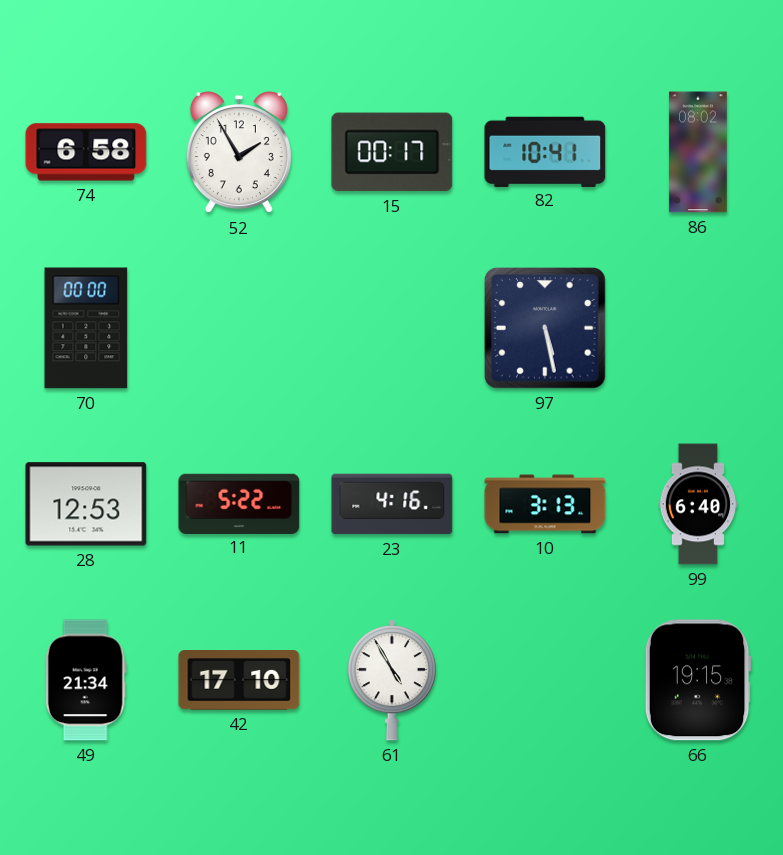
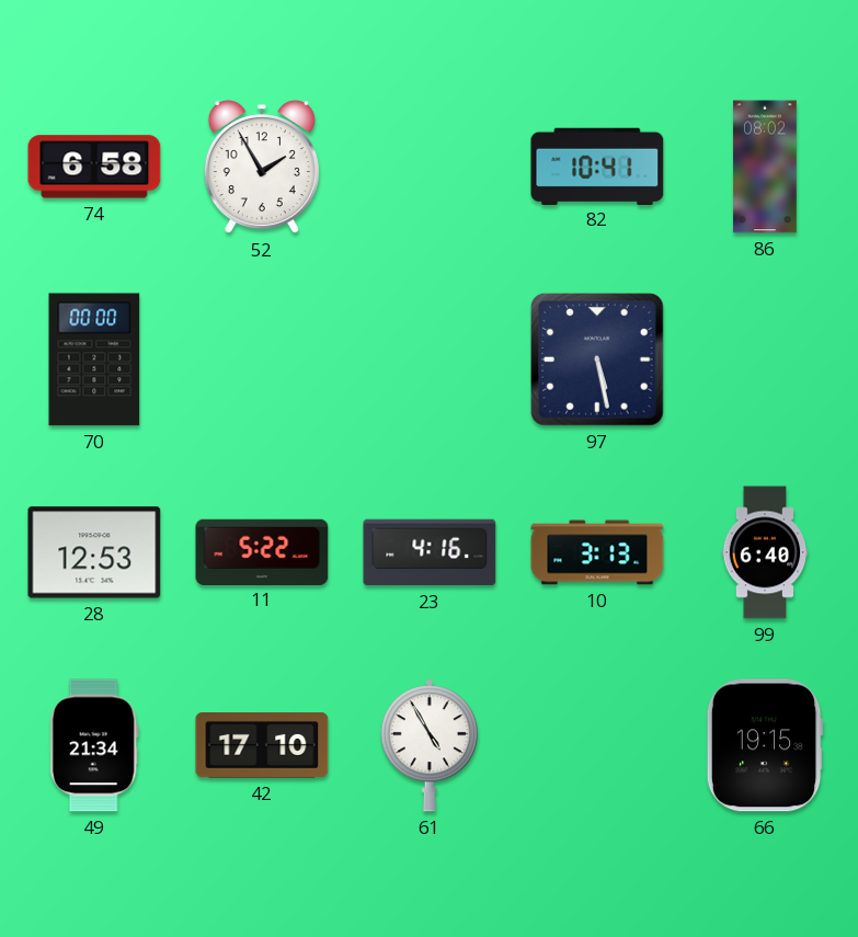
15: 00:17 -> none
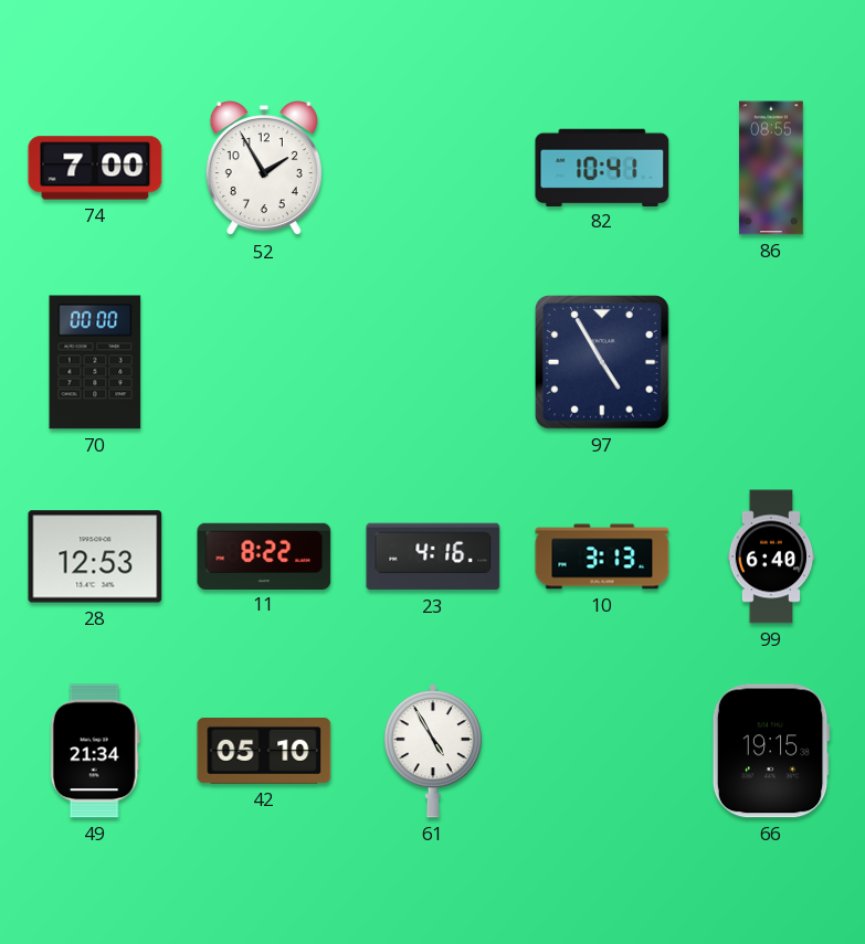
74: 6:58 -> 7:00
86: 08:02 -> 08:55
97: 5:28 -> 4:55
11: 5:22 -> 8:22
42: 17:10 -> 05:10
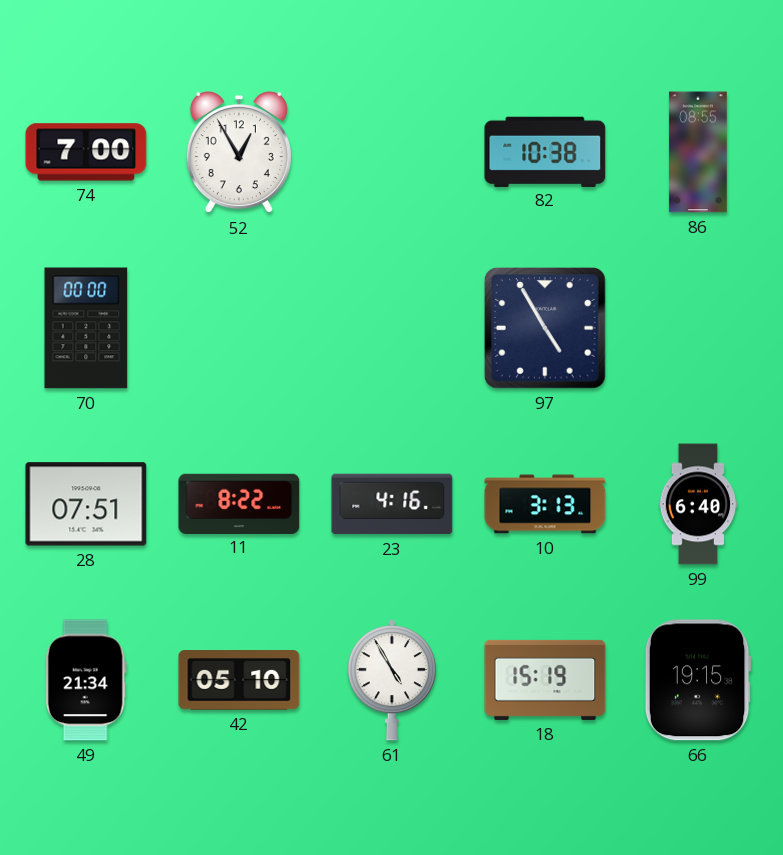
52: 1:55 -> 12:55
82: 10:41 -> 10:38
28: 12:53 -> 07:51
18: none -> 15:19
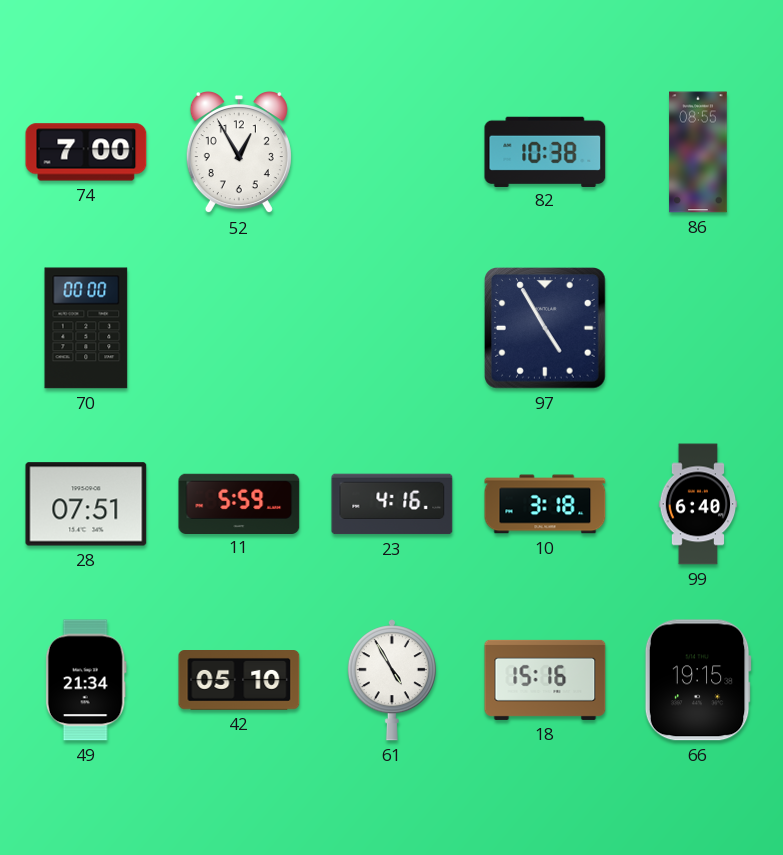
11: 8:22 -> 5:59
10: 3:13 -> 3:18
18: 15:19 -> 15:16
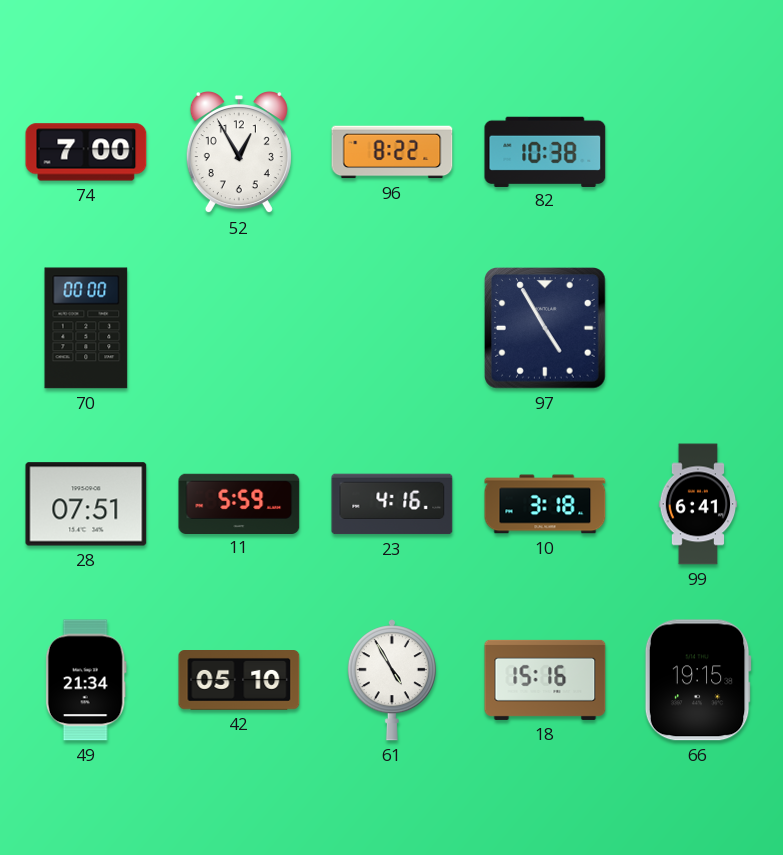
96: none -> 8:22
86: 08:55 -> none
99: 6:40 -> 6:41
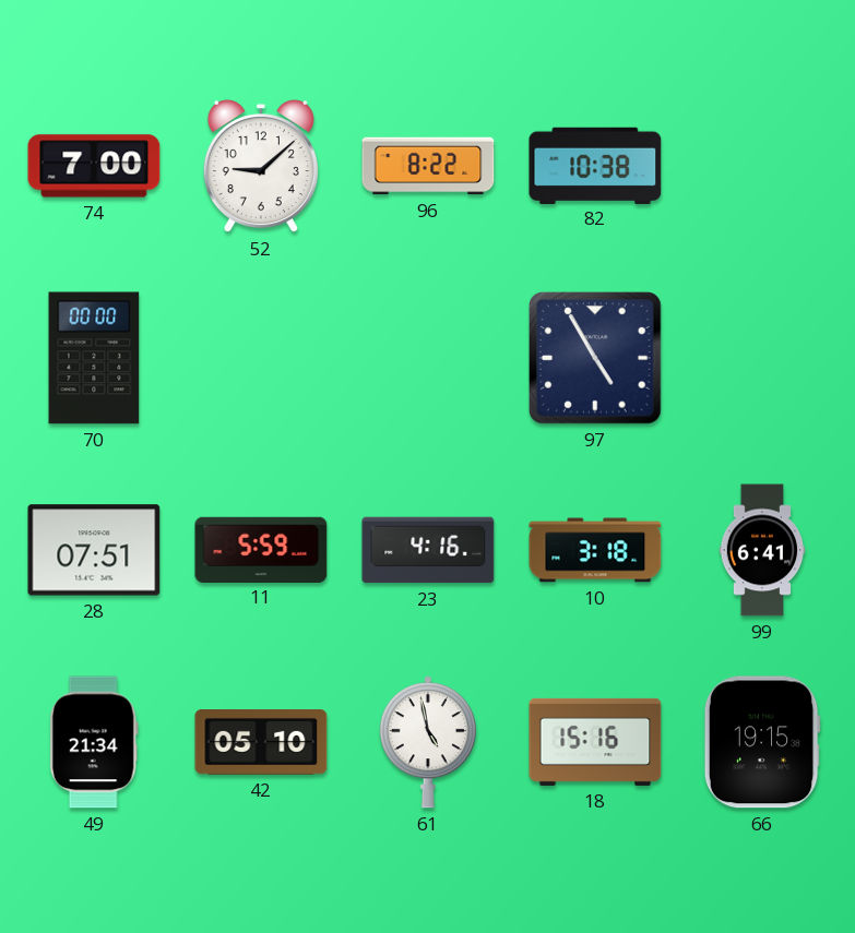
52: 12:55 -> 9:08
61: 4:55 -> 4:58
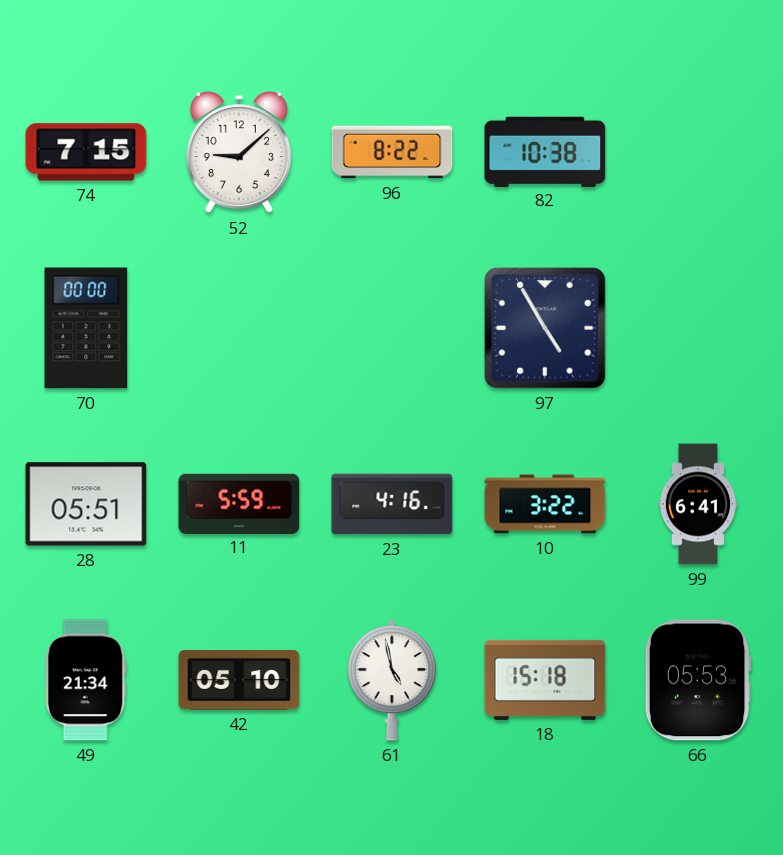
74: 7:00 -> 7:15
28: 07:51 -> 05:51
10: 3:18 -> 3:22
18: 15:16 -> 15:18
66: 19:15 -> 05:53
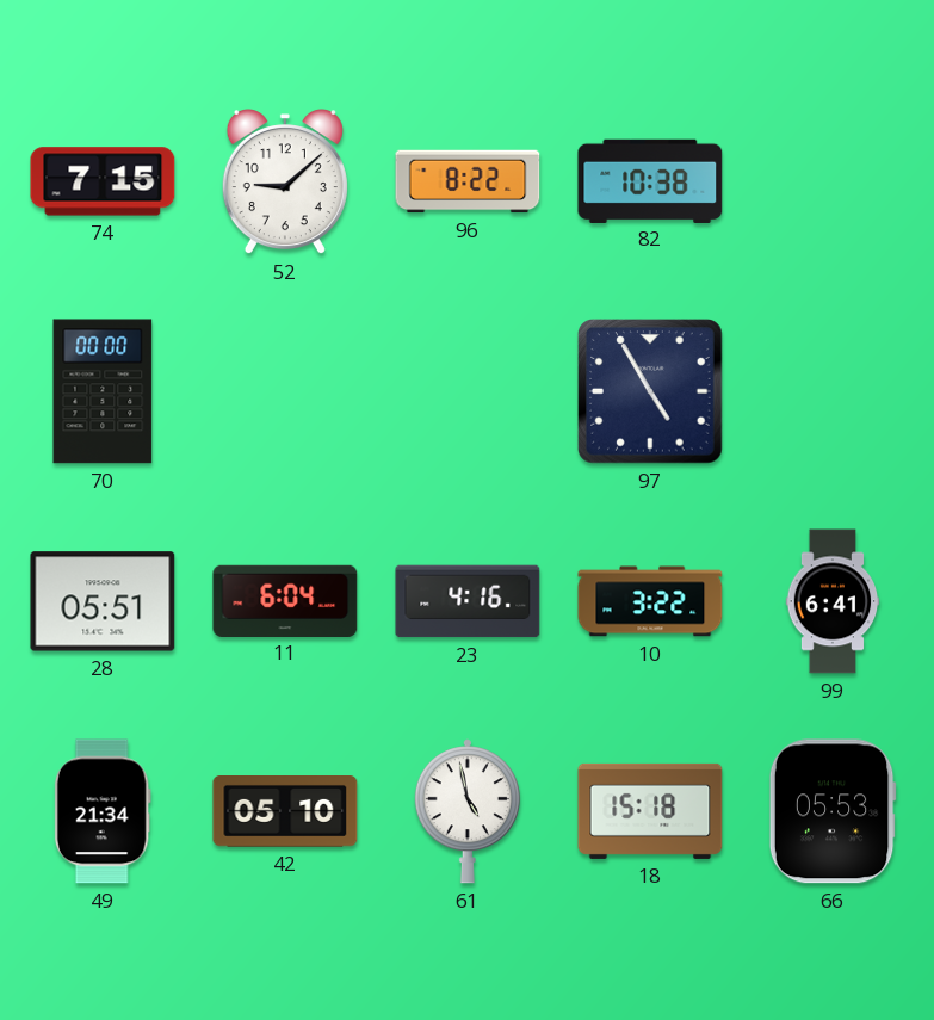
11: 5:59 -> 6:04
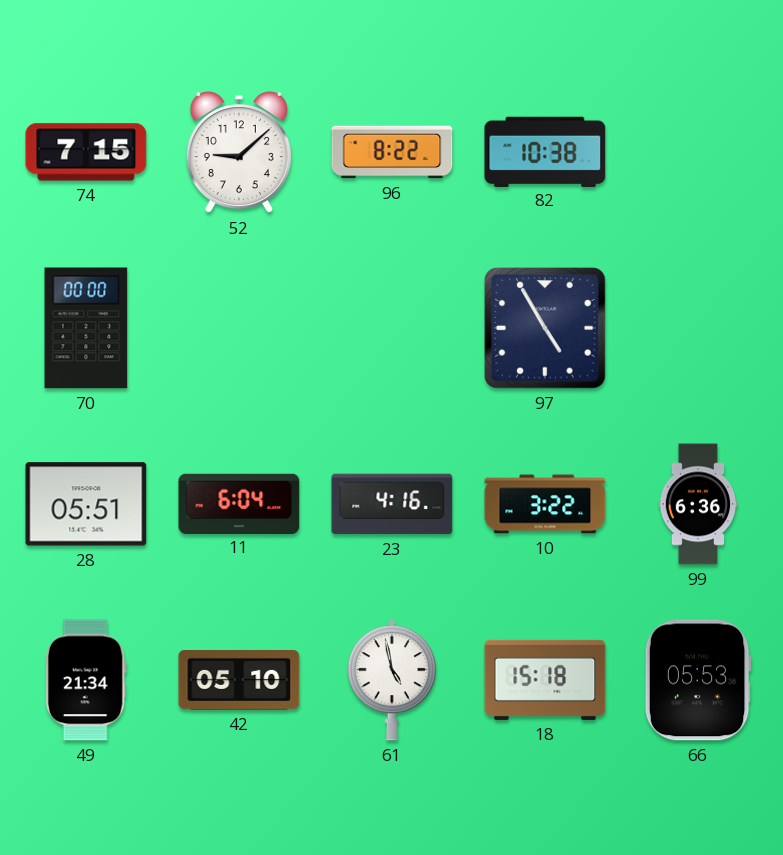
99: 6:41 -> 6:36
